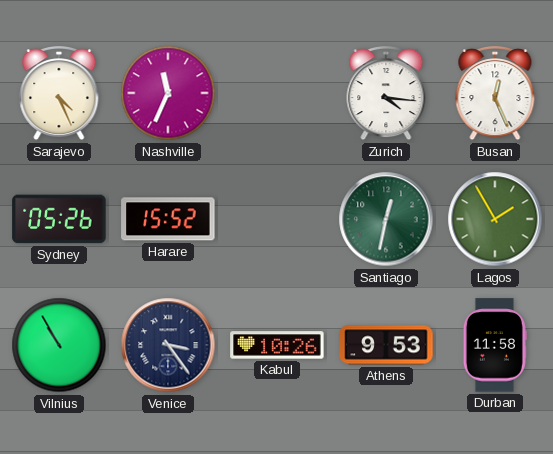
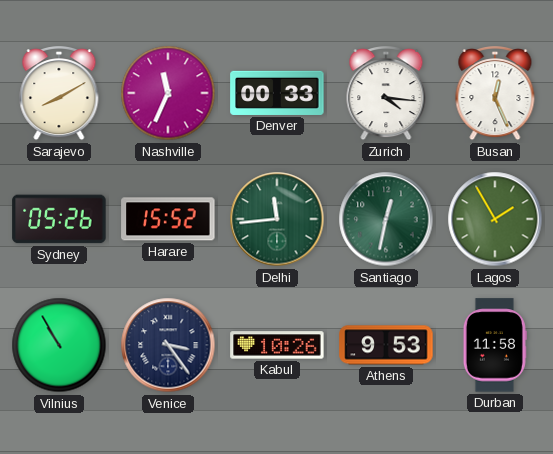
Sarajevo: 4:26 -> 8:10
Denver: none -> 00:33
Delhi: none -> 11:44
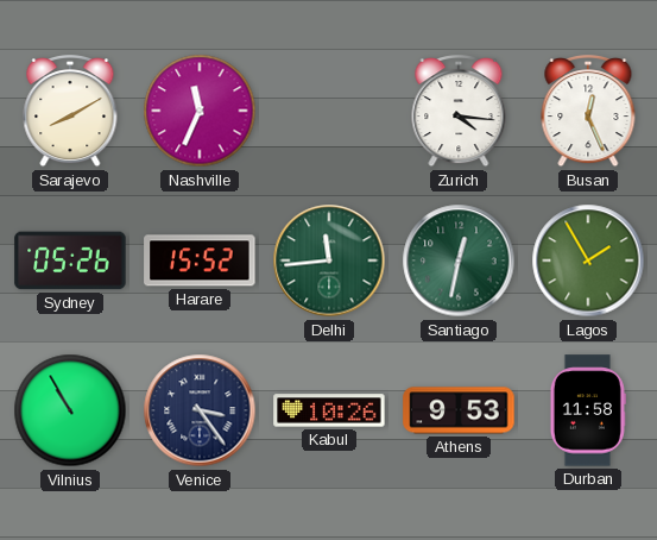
Denver: 00:33 -> none
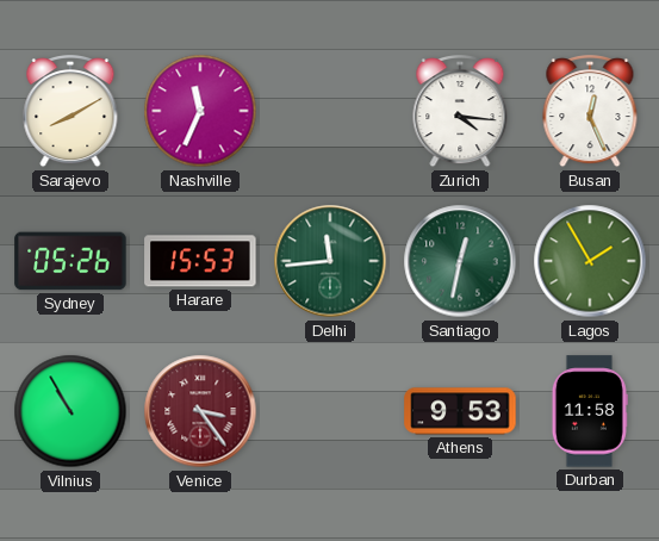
Harare: 15:52 -> 15:53
Venice dial: navy -> burgundy
Kabul: 10:26 -> none
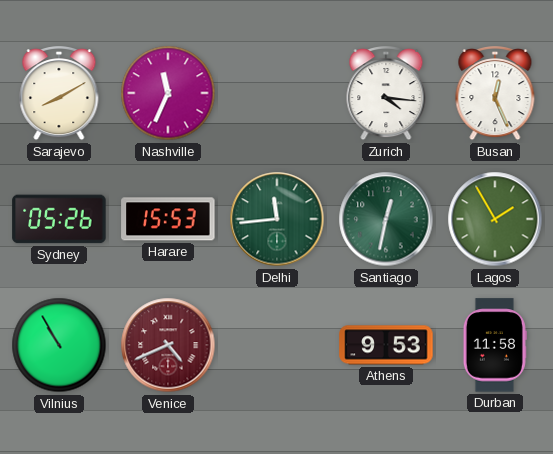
Venice: 3:24 -> 4:41
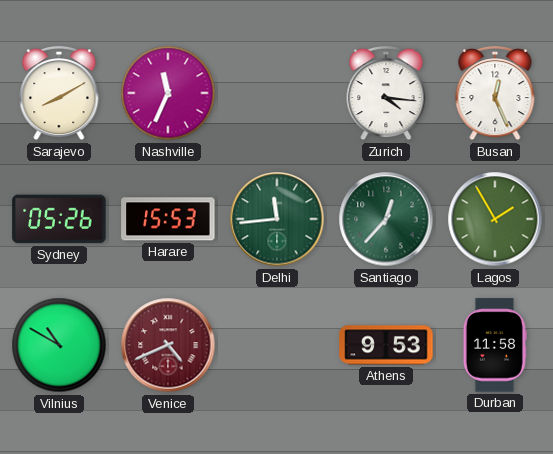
Santiago: 12:32 -> 12:37
Vilnius: 10:55 -> 10:50
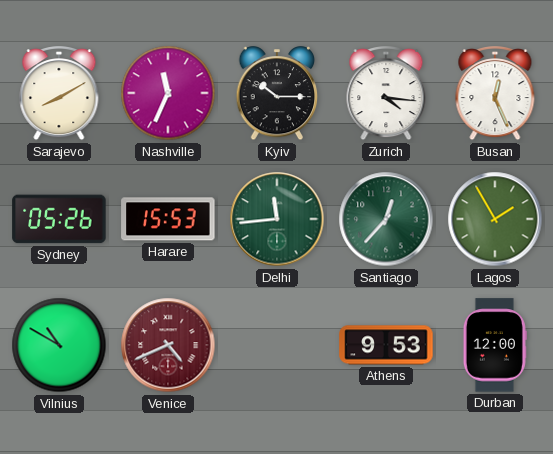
Kyiv: none -> 10:15
Durban: 11:58 -> 12:00
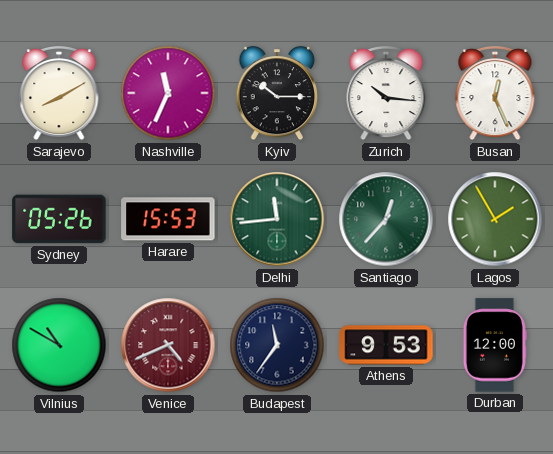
Zurich: 4:16 -> 10:16
Budapest: none -> 11:36
